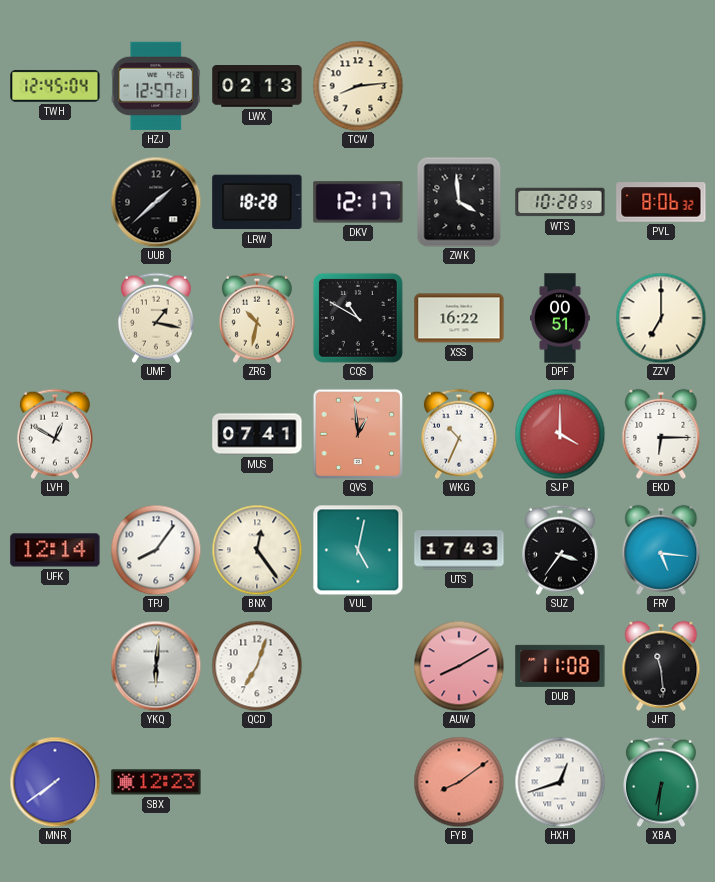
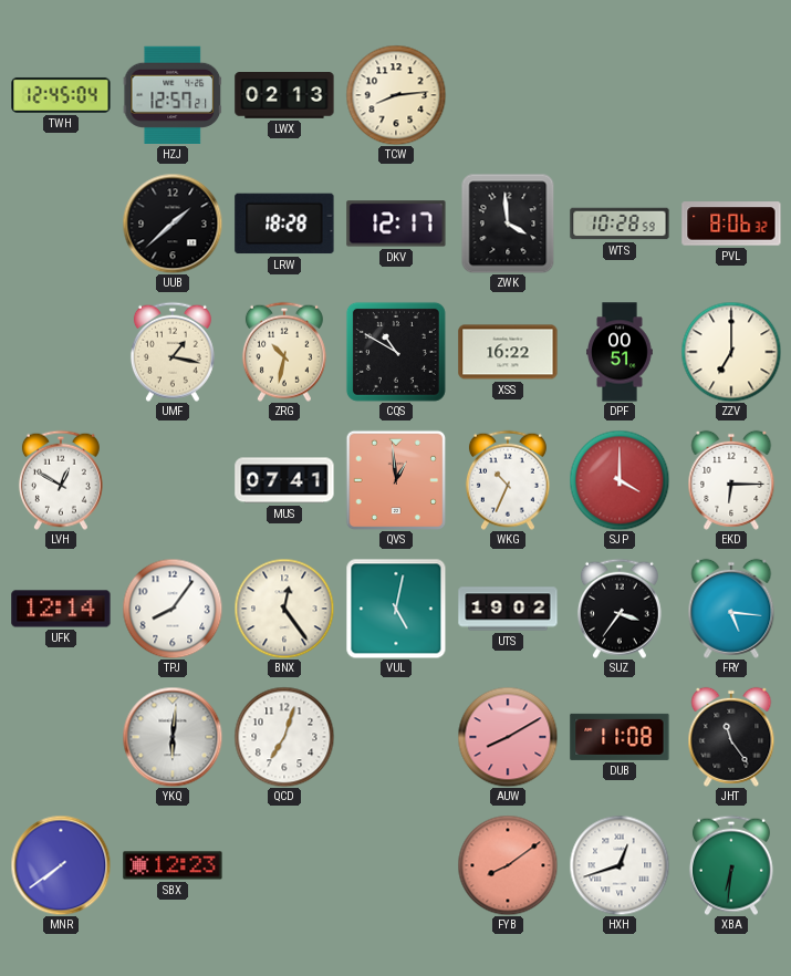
UTS: 17:43 -> 19:02
JHT: 11:29 -> 11:24
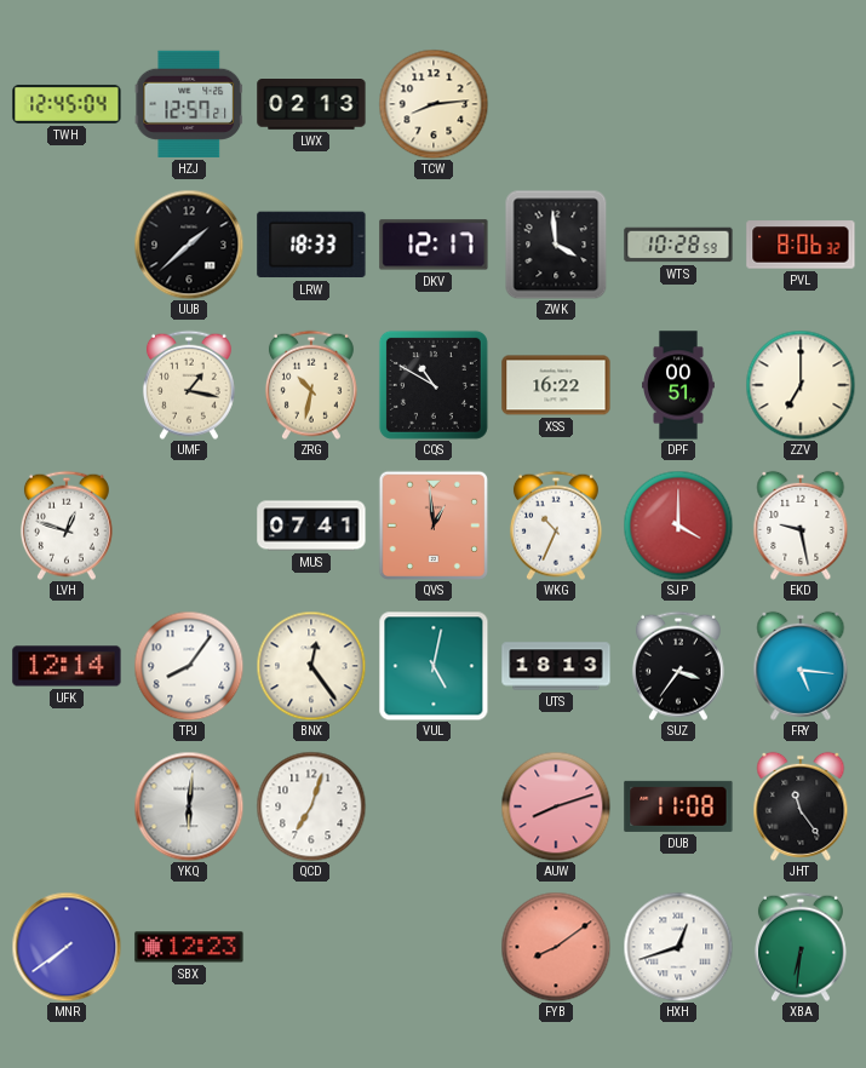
LRW: 18:28 -> 18:33
LVH: 12:50 -> 12:48
EKD: 6:15 -> 9:28
UTS: 19:02 -> 18:13
AUW: 8:10 -> 8:12
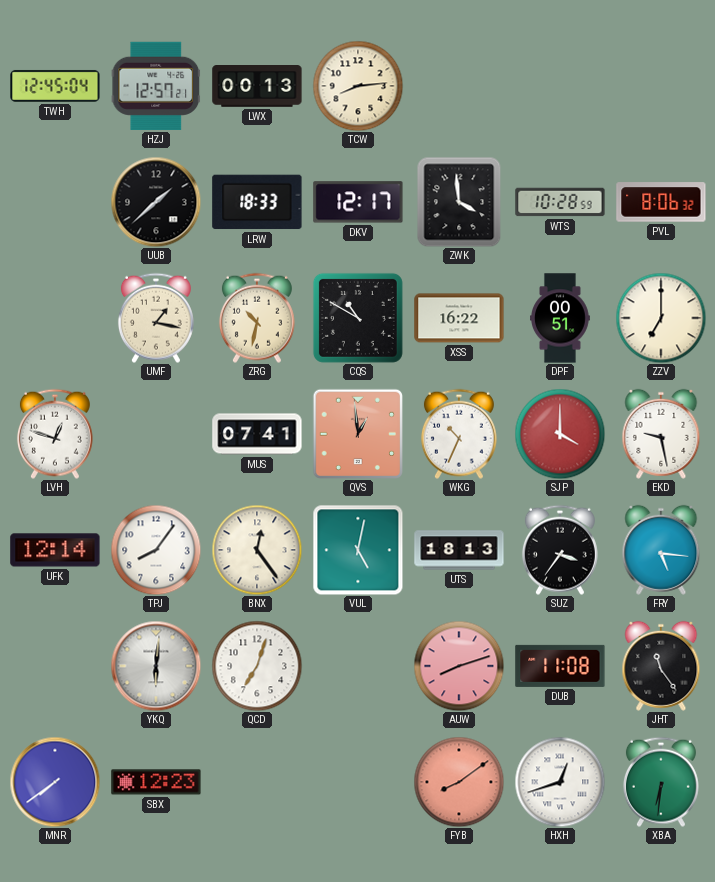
LWX: 02:13 -> 00:13
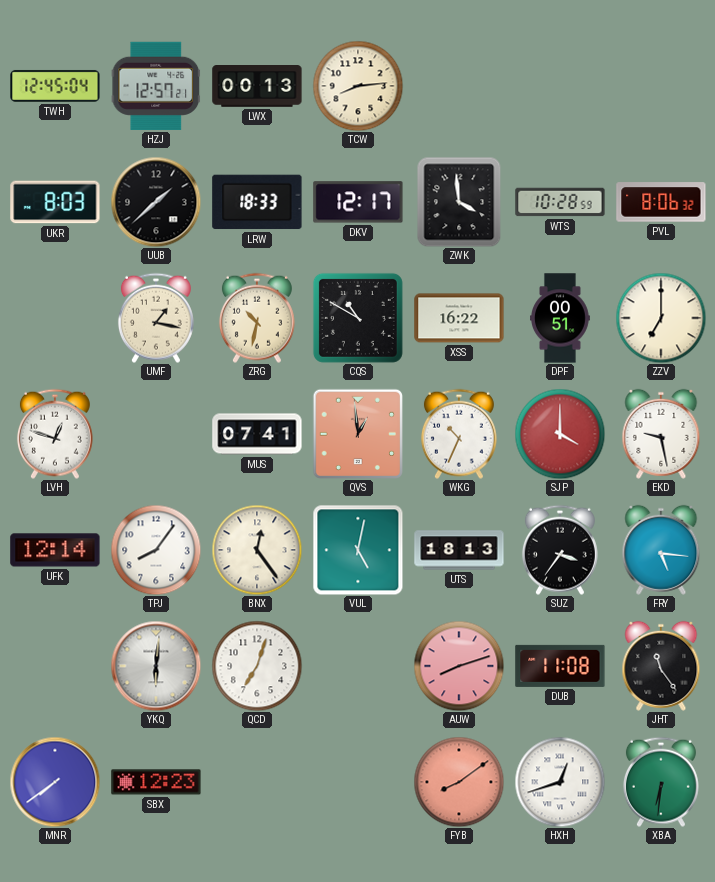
UKR: none -> 8:03
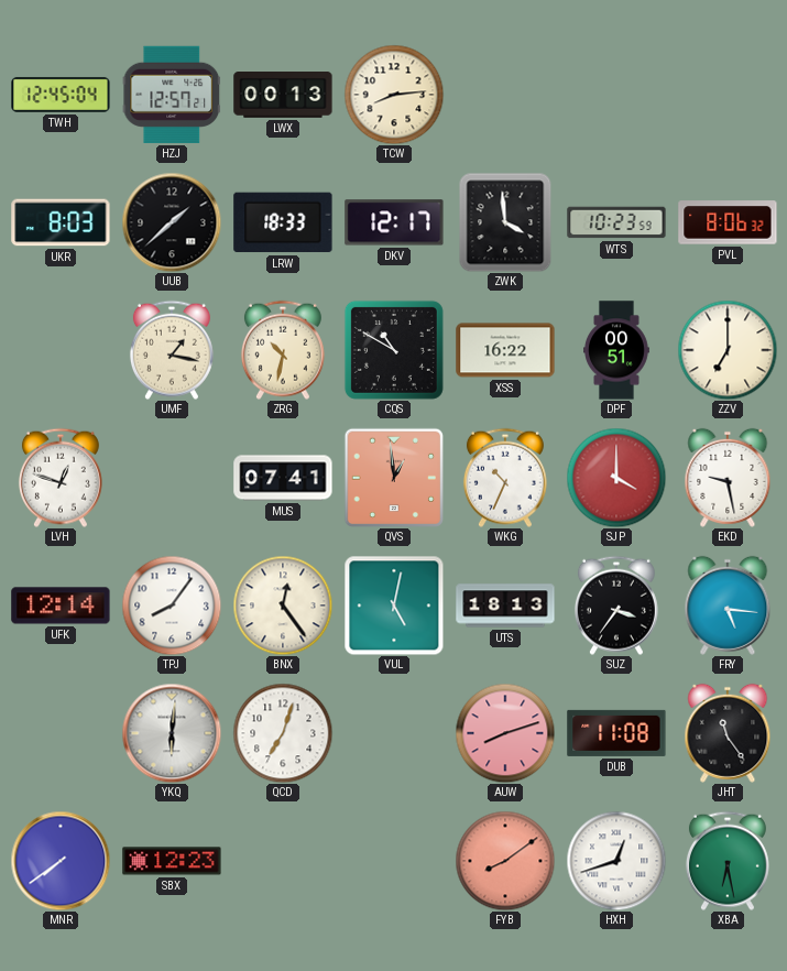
WTS: 10:28 -> 10:23
XBA: 6:31 -> 6:28
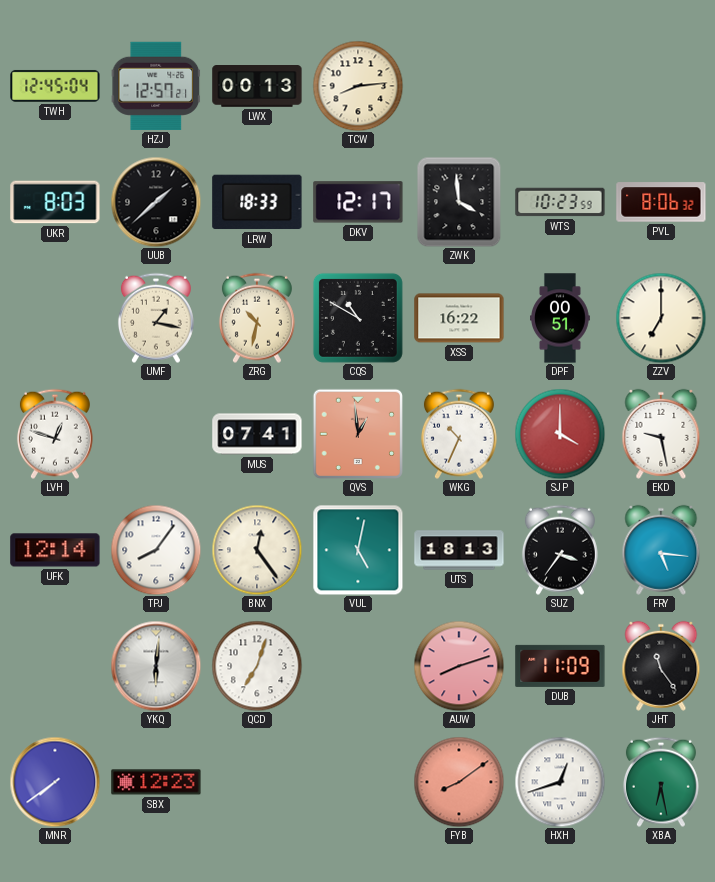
DUB: 11:08 -> 11:09
